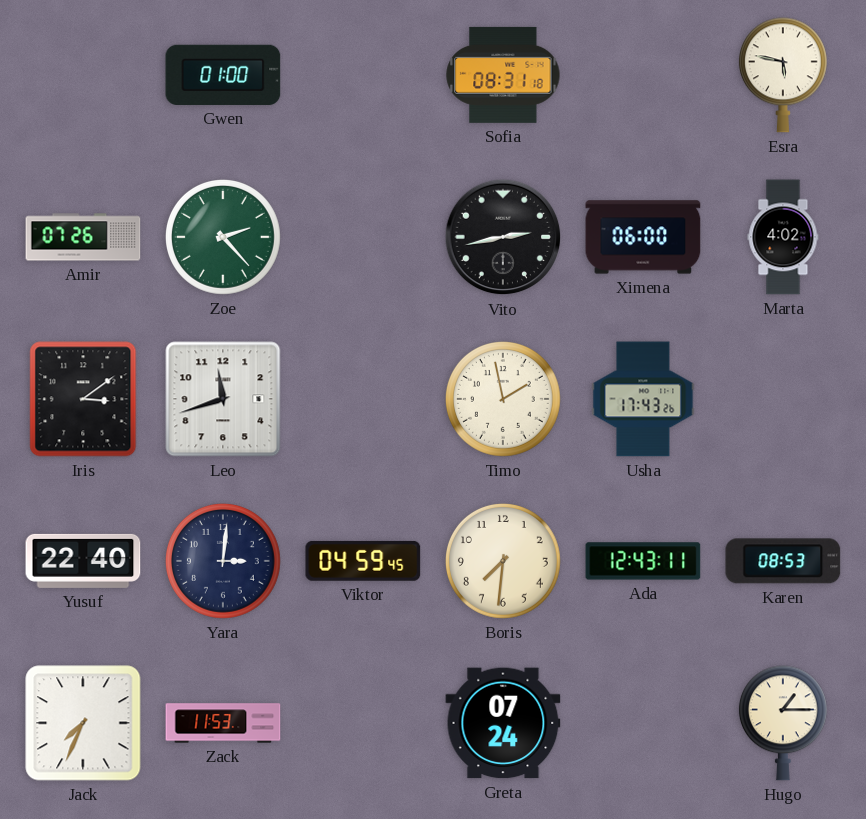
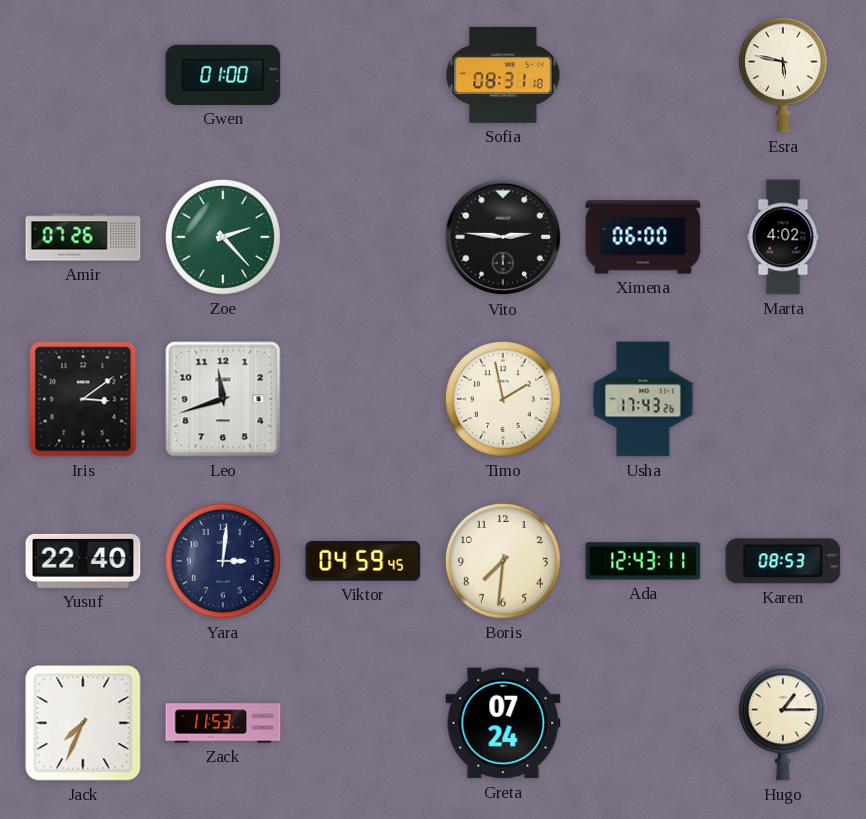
Vito: 2:43 -> 2:46
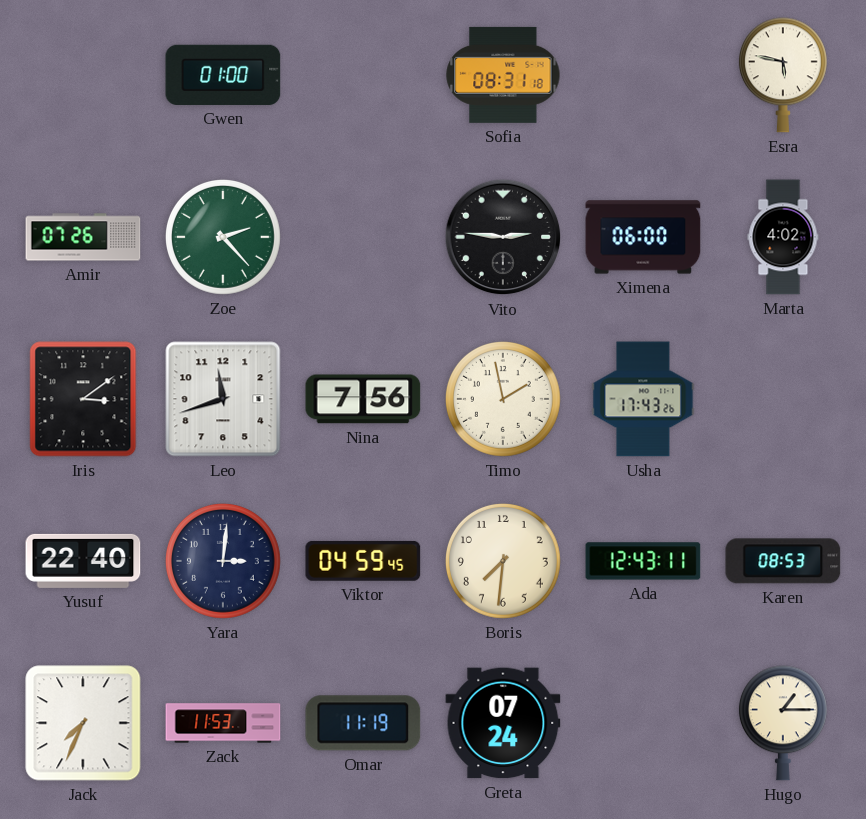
Nina: none -> 7:56
Omar: none -> 11:19
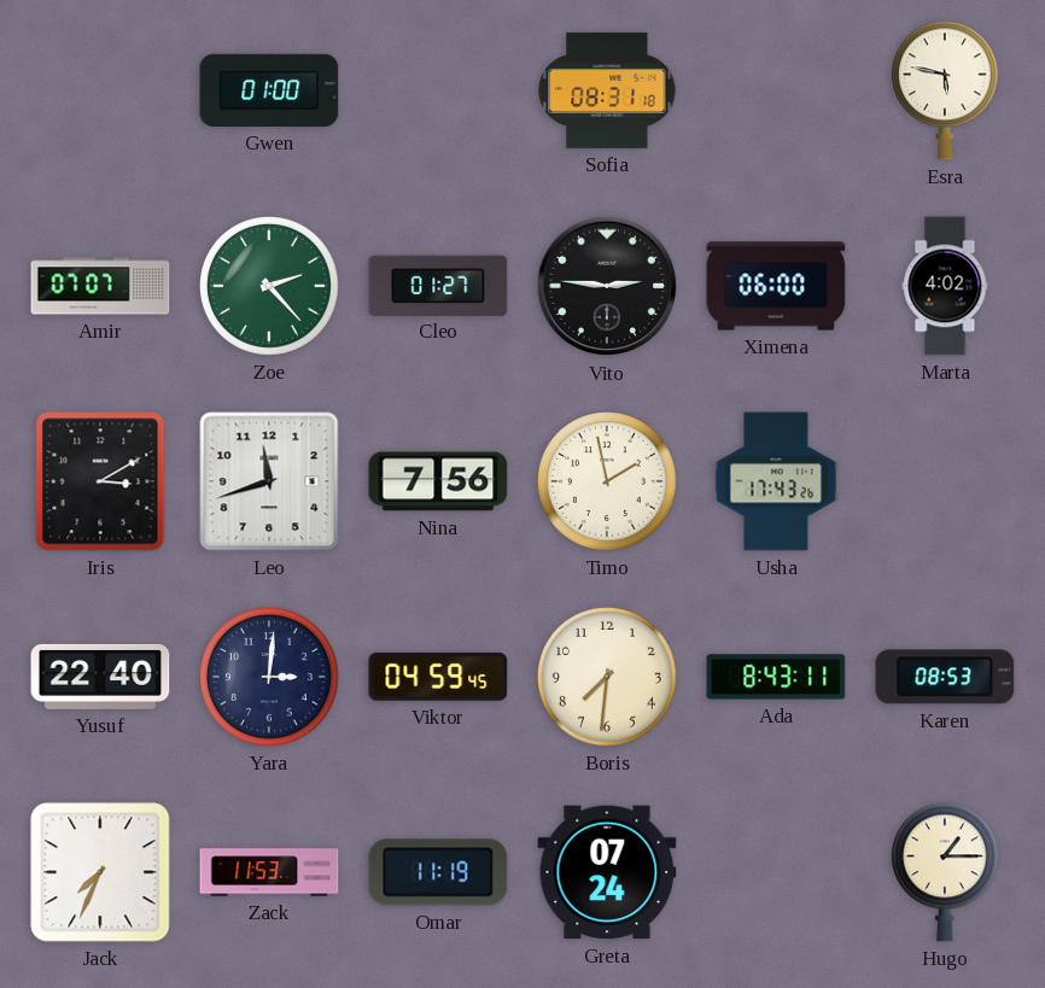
Amir: 07:26 -> 07:07
Cleo: none -> 01:27
Iris: 3:09 -> 3:10
Ada: 12:43 -> 8:43
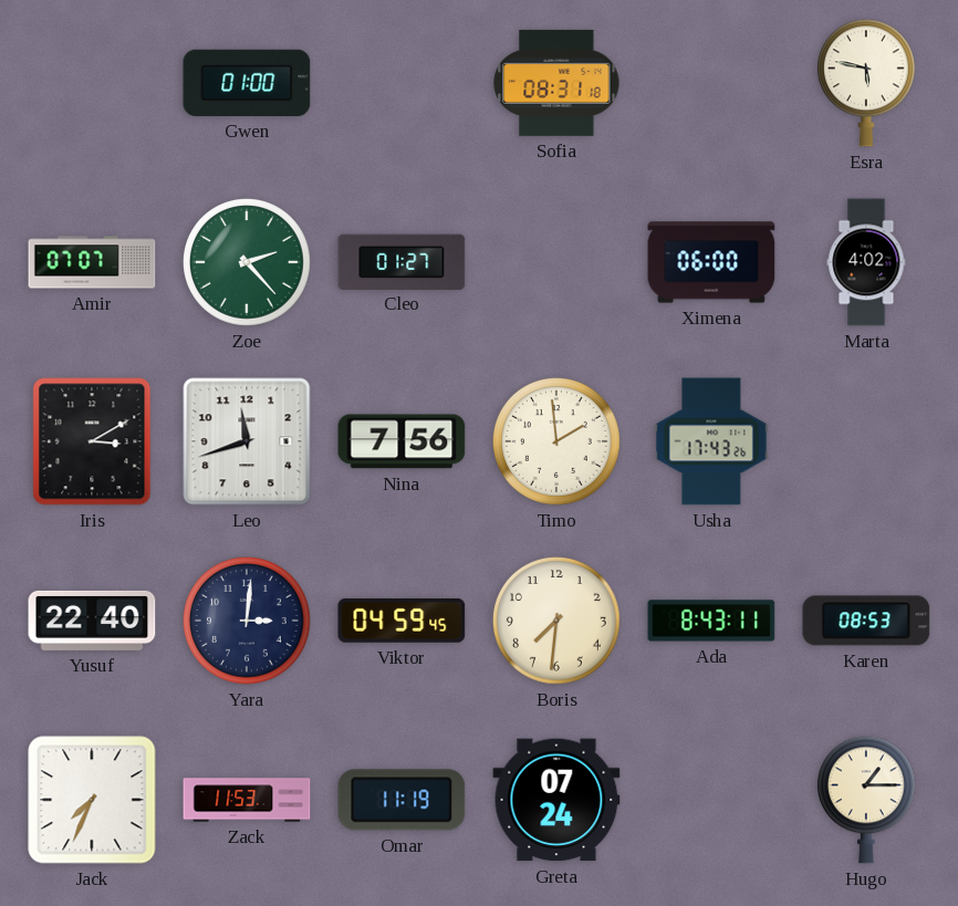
Vito: 2:46 -> none
Timo: 1:58 -> 1:59
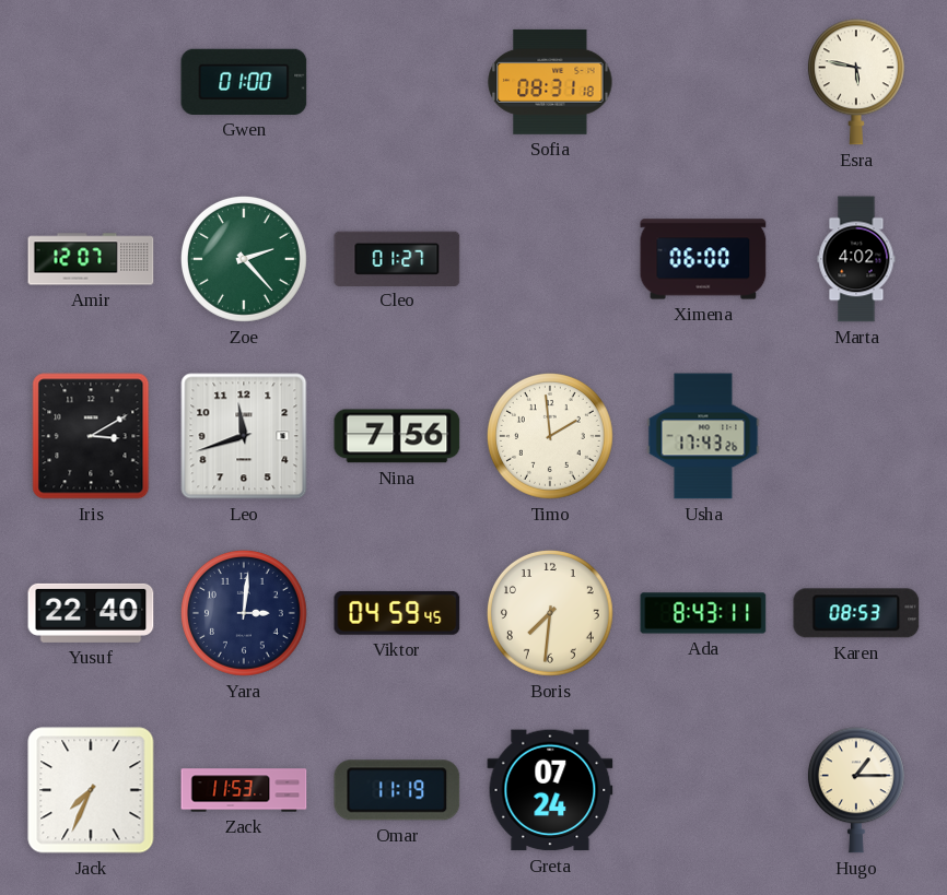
Amir: 07:07 -> 12:07
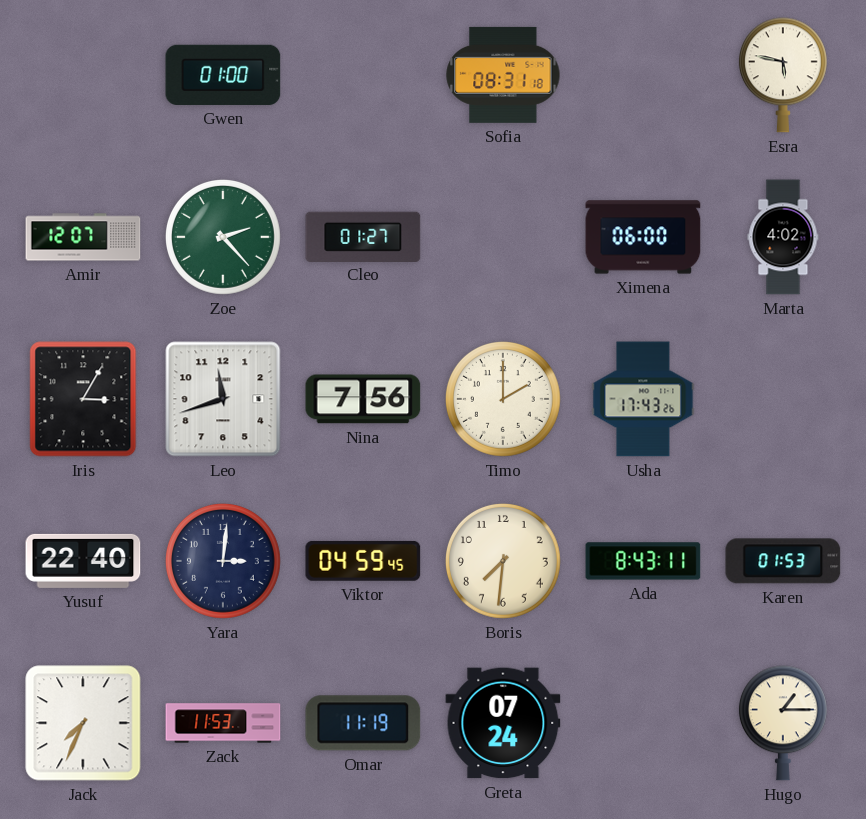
Iris: 3:10 -> 3:05
Timo: 1:59 -> 2:00
Karen: 08:53 -> 01:53
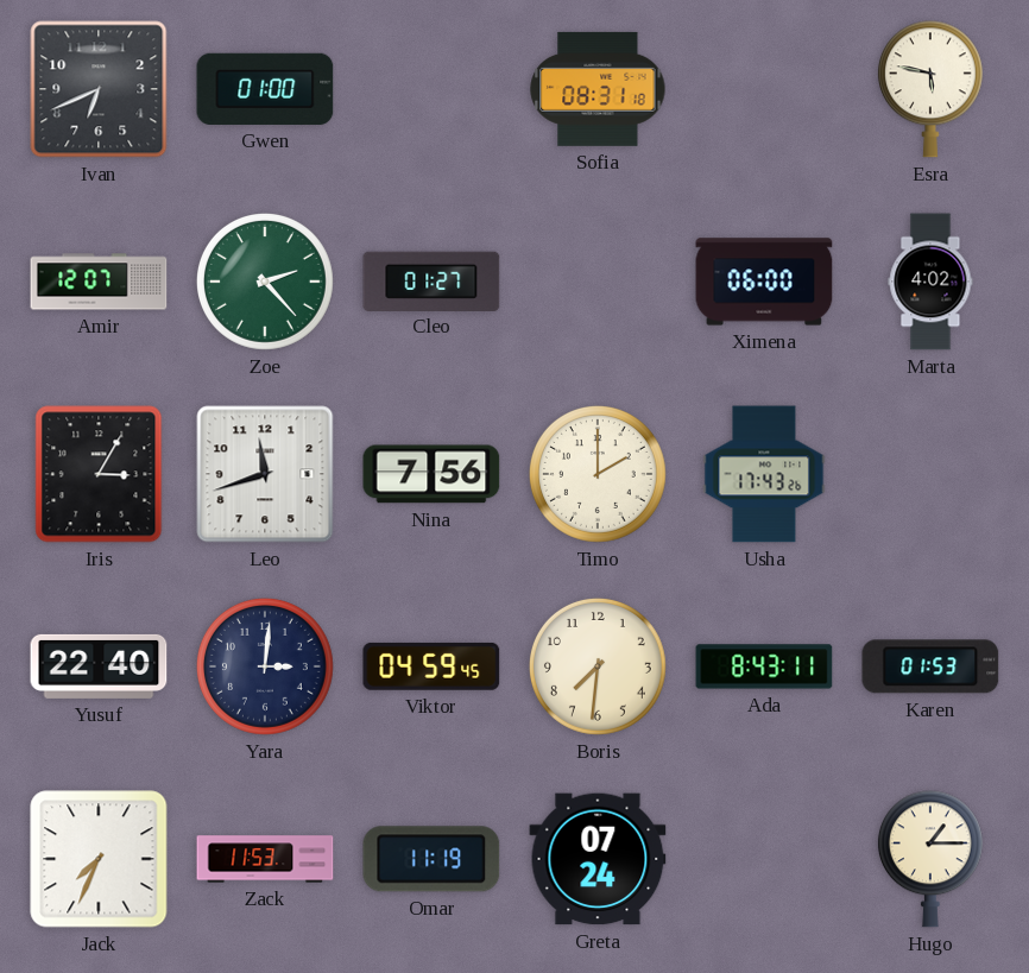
Ivan: none -> 6:41
